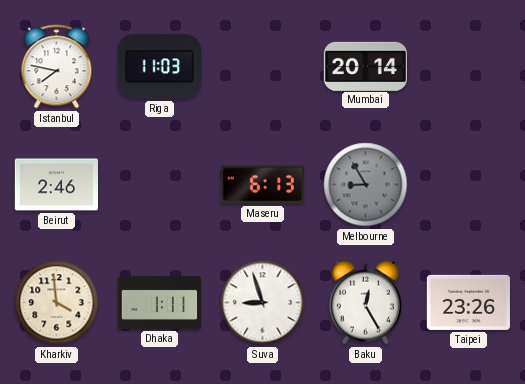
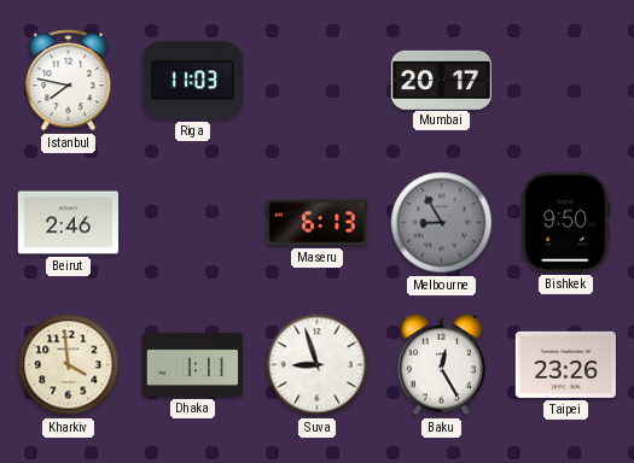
Mumbai: 20:14 -> 20:17
Bishkek: none -> 9:50
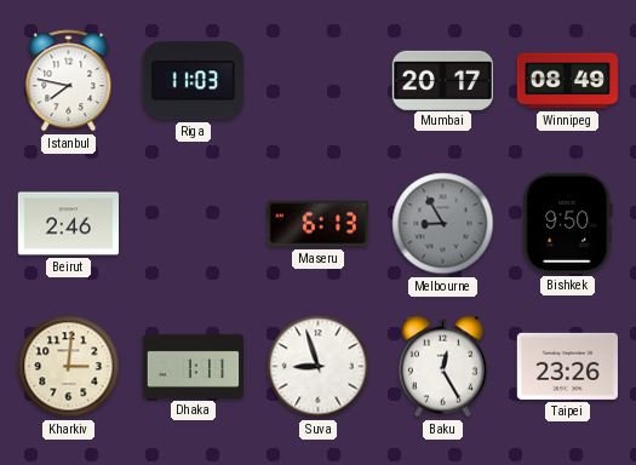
Winnipeg: none -> 08:49
Kharkiv: 3:59 -> 3:01
